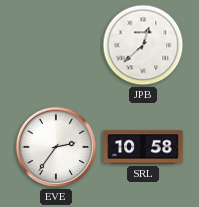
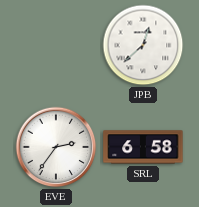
SRL: 10:58 -> 6:58
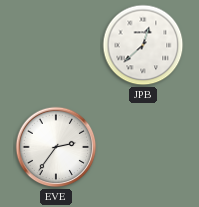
SRL: 6:58 -> none
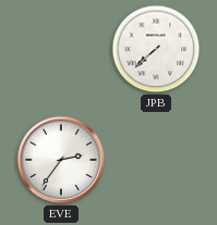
JPB: 12:38 -> 7:38
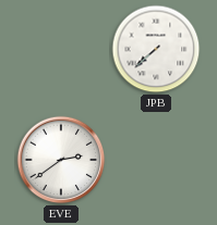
EVE: 2:36 -> 2:39
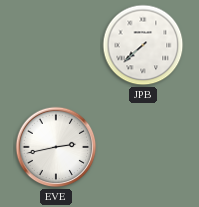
EVE: 2:39 -> 2:43
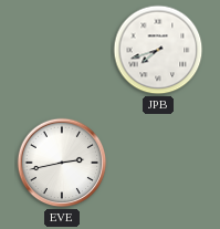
JPB: 7:38 -> 7:42
